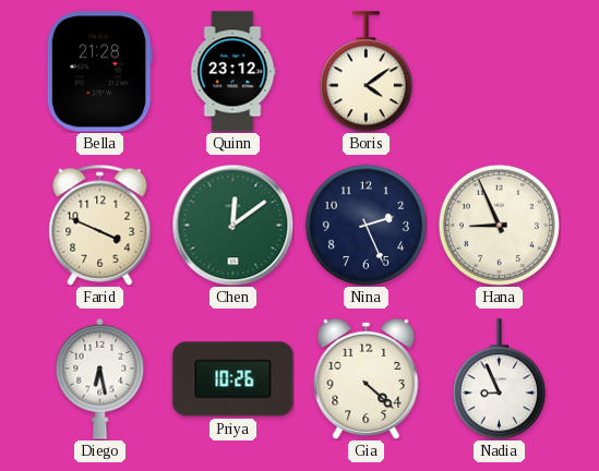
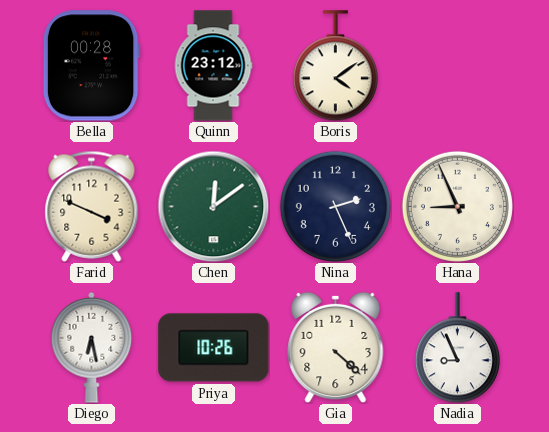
Bella: 21:28 -> 00:28
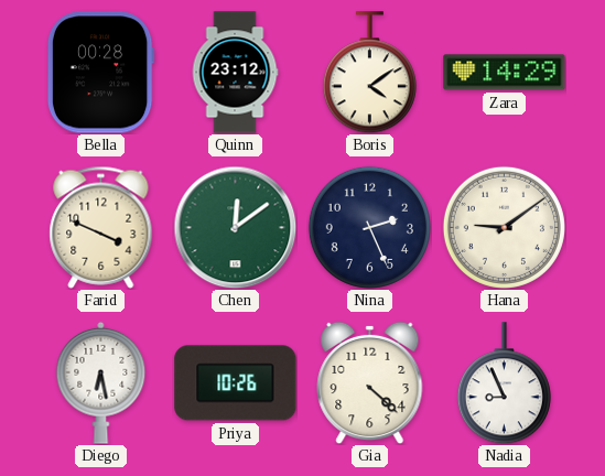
Zara: none -> 14:29
Hana: 8:56 -> 9:09
